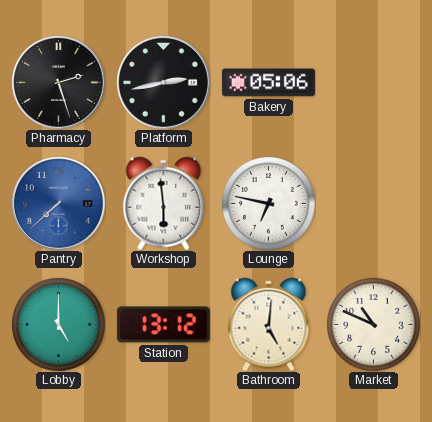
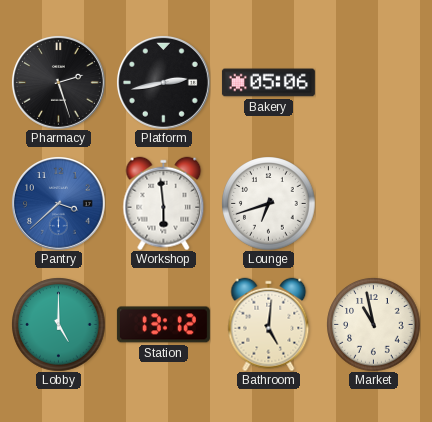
Pantry: 7:38 -> 3:38
Lounge: 6:47 -> 6:42
Market: 10:49 -> 10:58
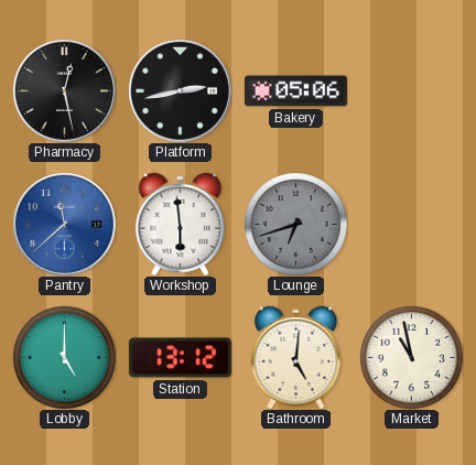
Pharmacy: 2:27 -> 12:28
Pantry: 3:38 -> 11:38
Lounge dial: white -> grey
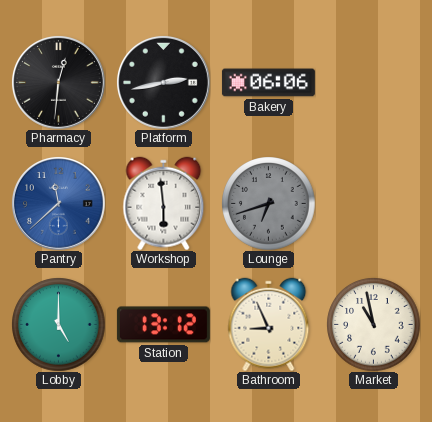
Pharmacy: 12:28 -> 12:31
Bakery: 05:06 -> 06:06
Bathroom: 5:01 -> 8:56
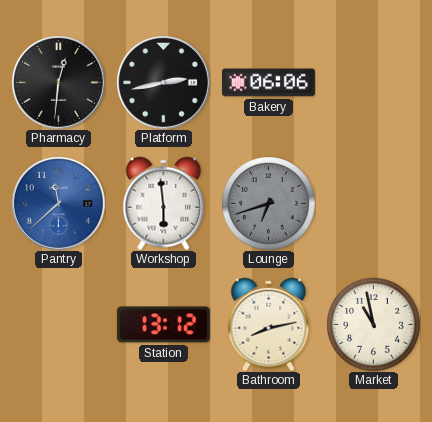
Lobby: 5:00 -> none
Bathroom: 8:56 -> 8:13
